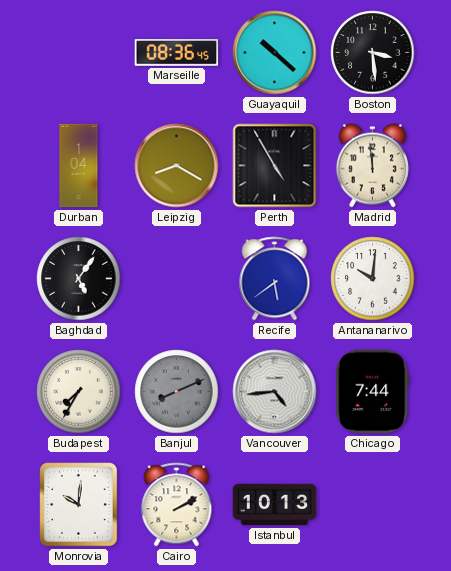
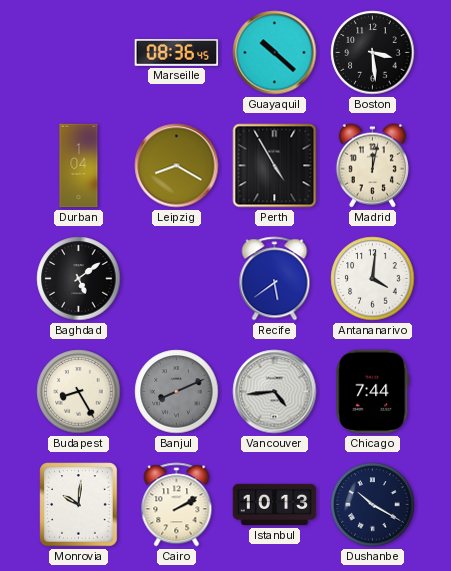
Madrid: 11:59 -> 12:02
Baghdad: 5:06 -> 5:09
Antananarivo: 10:01 -> 4:01
Budapest: 7:35 -> 8:25
Dushanbe: none -> 10:20
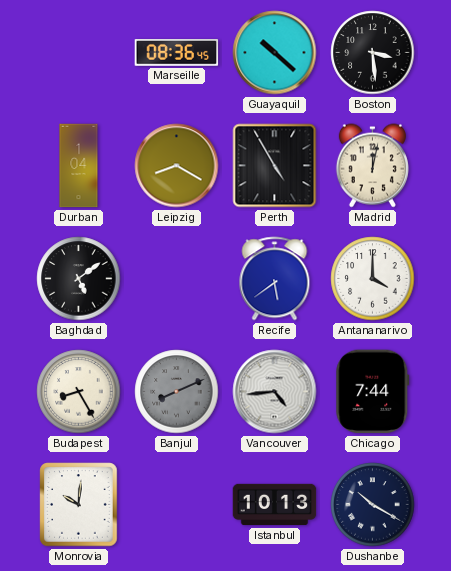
Antananarivo: 4:01 -> 4:00
Cairo: 2:10 -> none
